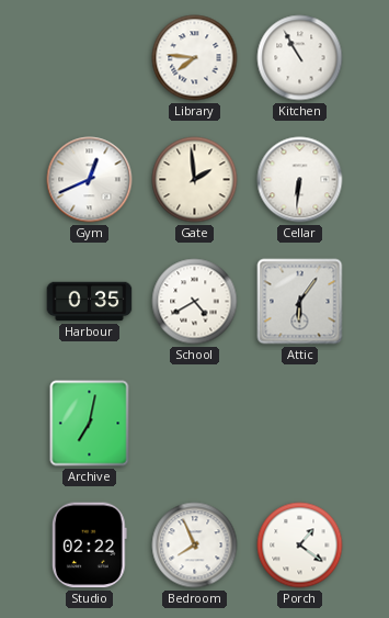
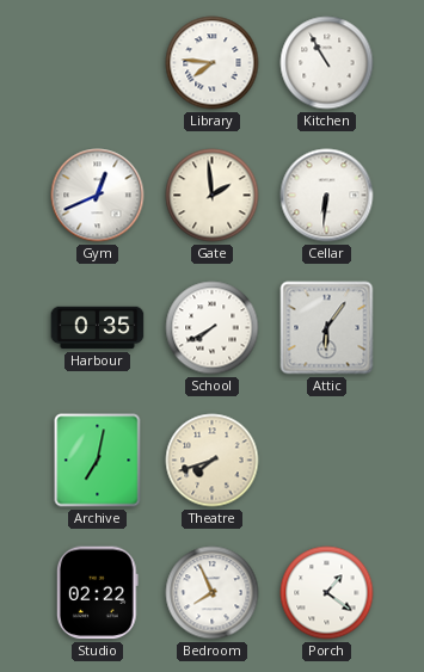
School: 4:40 -> 7:40
Theatre: none -> 7:42
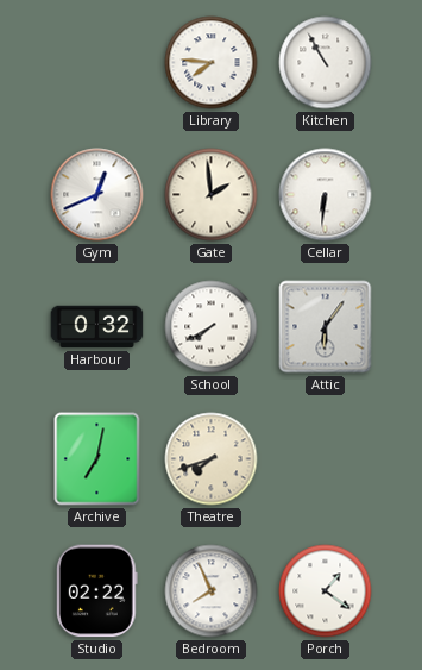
Harbour: 0:35 -> 0:32
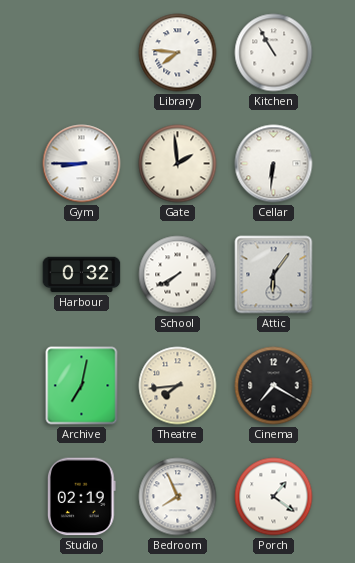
Gym: 12:41 -> 8:45
Theatre: 7:42 -> 7:44
Cinema: none -> 7:20
Studio: 02:22 -> 02:19
